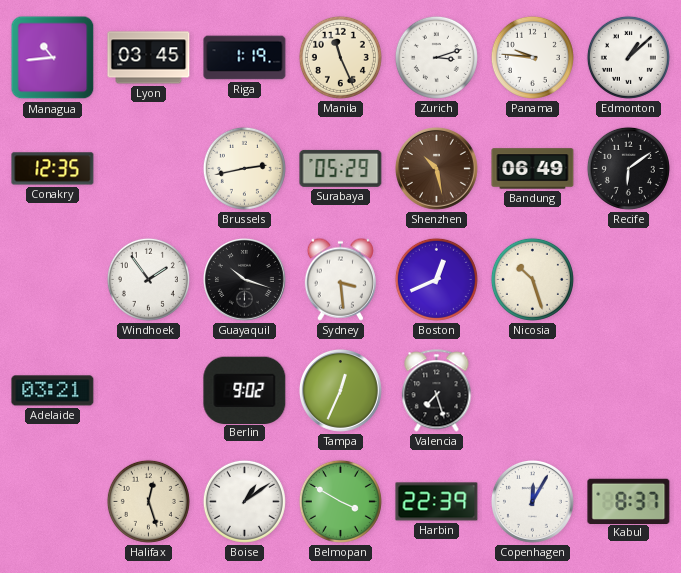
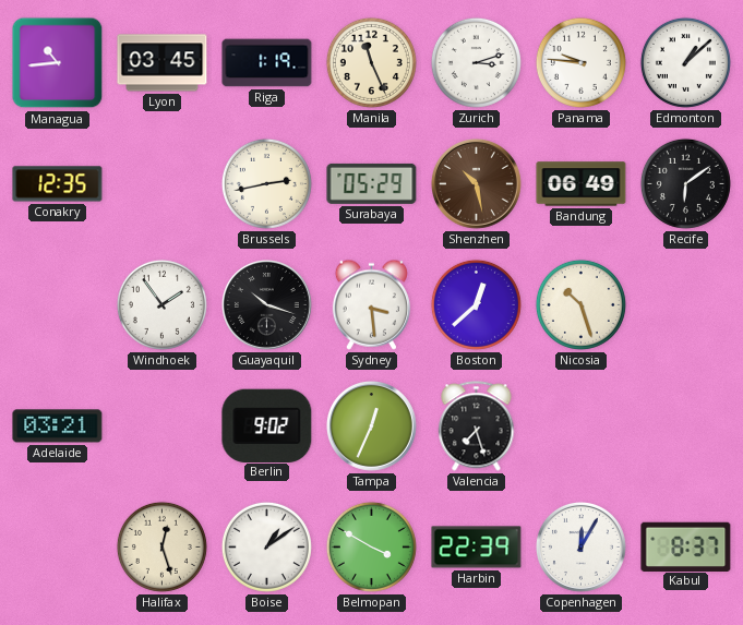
Boston: 12:41 -> 12:38
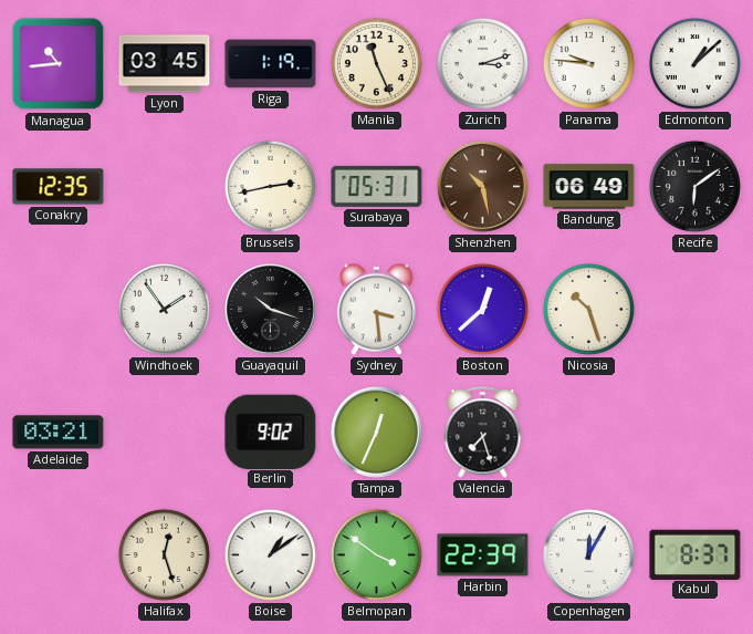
Surabaya: 05:29 -> 05:31
Belmopan: 3:50 -> 3:51
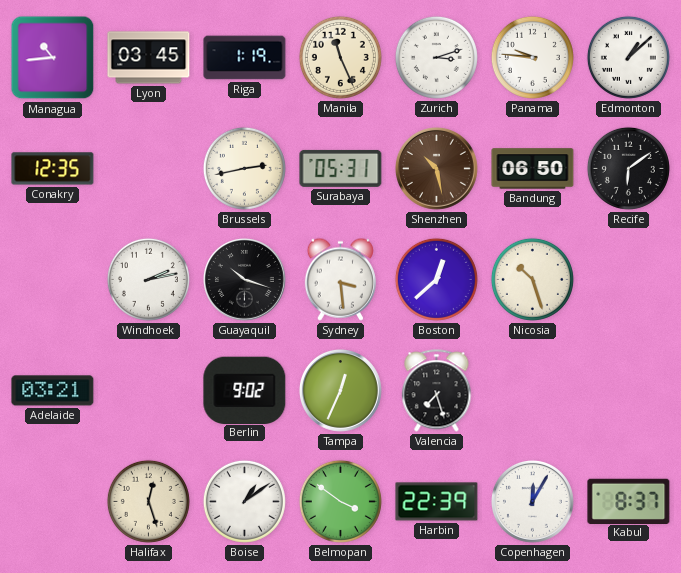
Bandung: 06:49 -> 06:50
Windhoek: 1:54 -> 2:13
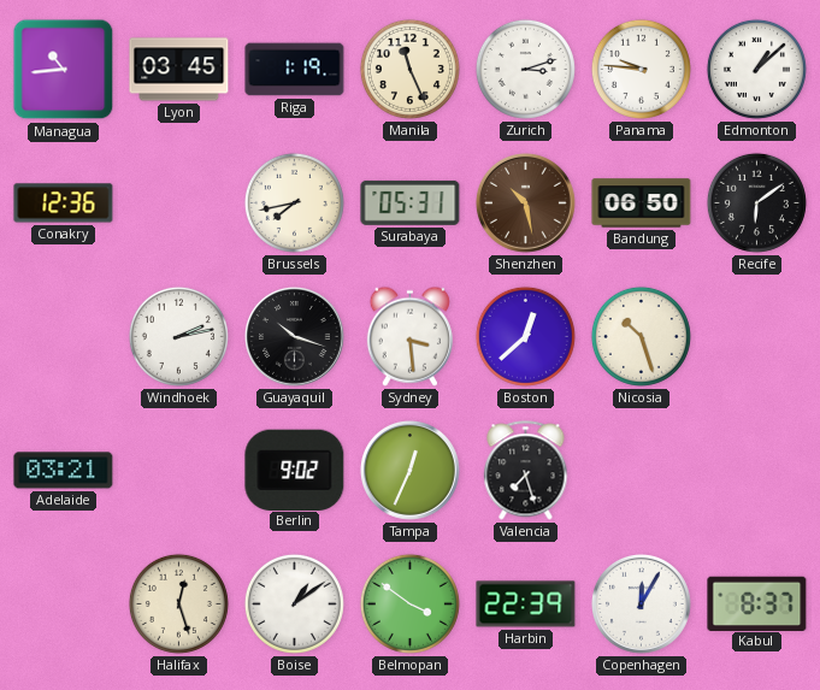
Conakry: 12:35 -> 12:36
Brussels: 2:43 -> 7:43
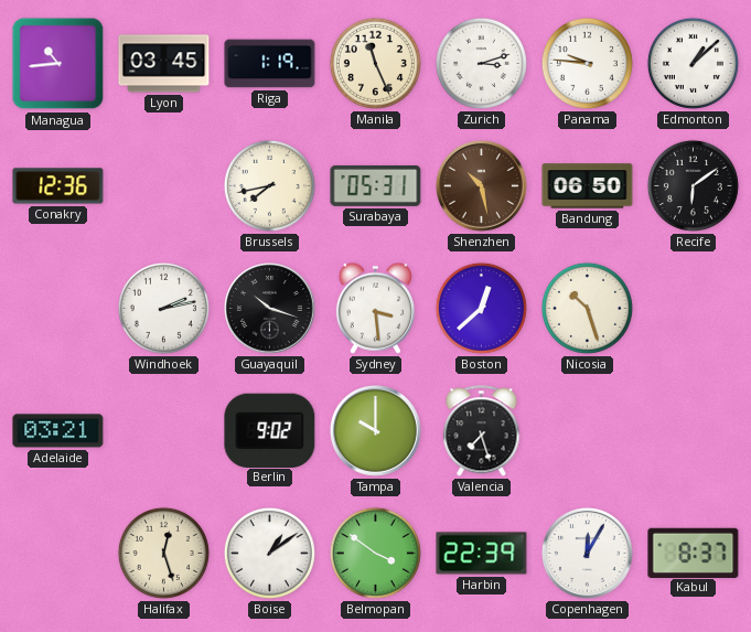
Tampa: 12:34 -> 10:00
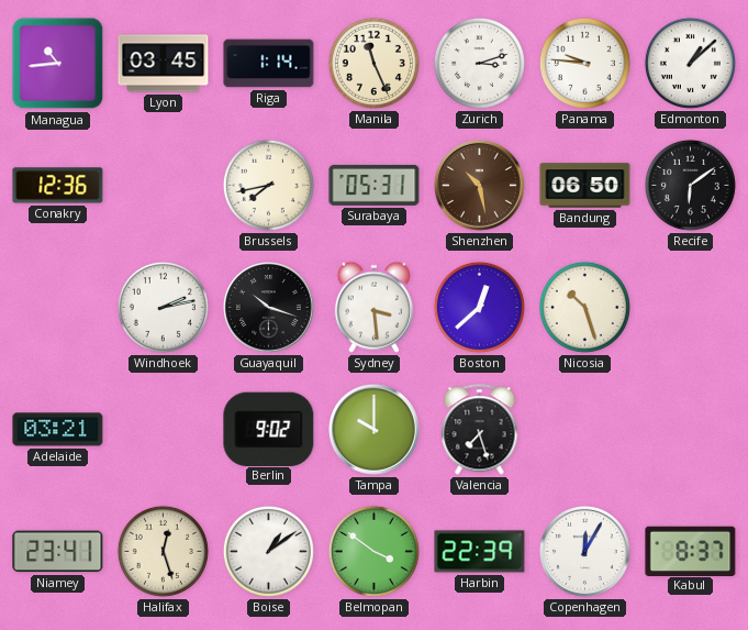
Riga: 1:19 -> 1:14
Niamey: none -> 23:41
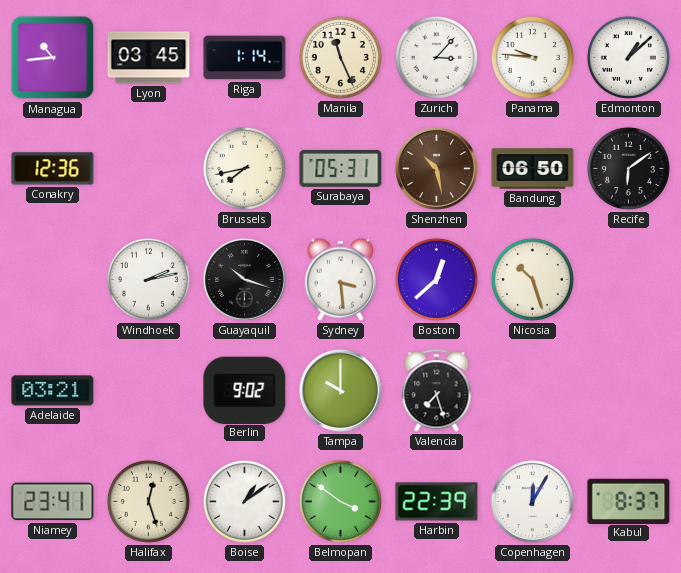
Zurich: 3:12 -> 3:07
